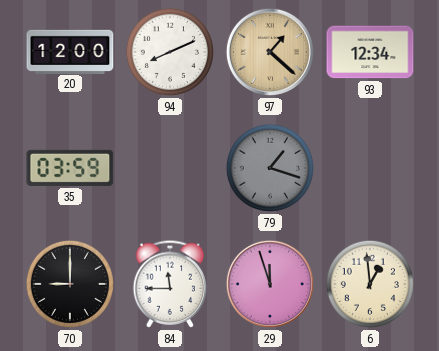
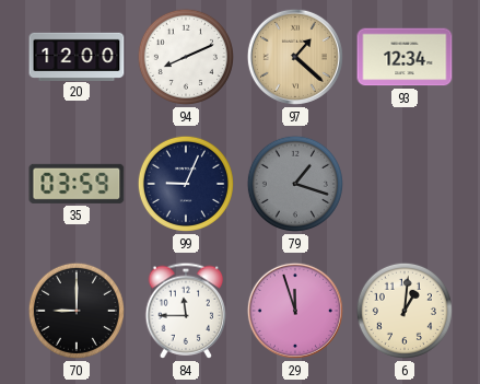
99: none -> 9:04
6: 12:59 -> 1:01
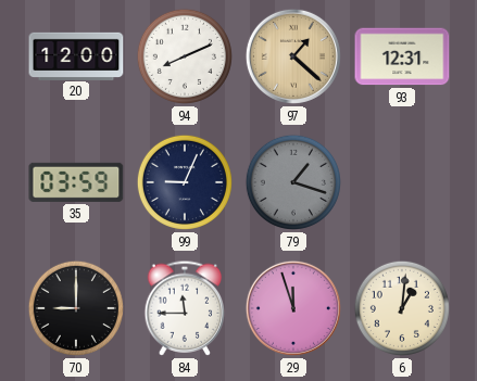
93: 12:34 -> 12:31
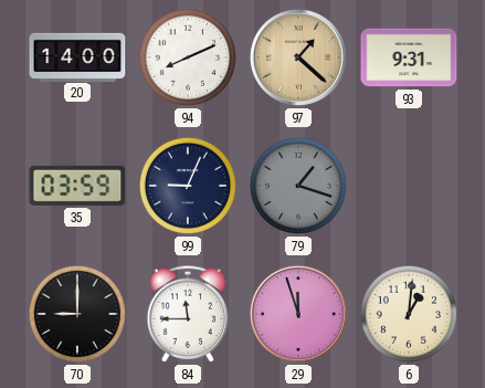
20: 12:00 -> 14:00
93: 12:31 -> 9:31
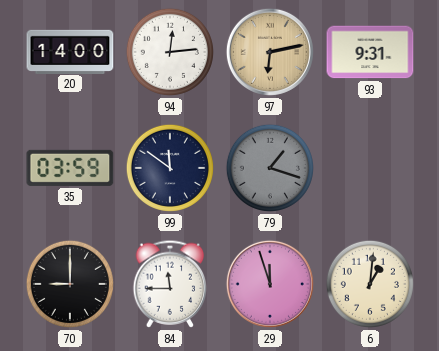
94: 8:11 -> 12:14
97: 1:22 -> 6:13
99: 9:04 -> 11:51
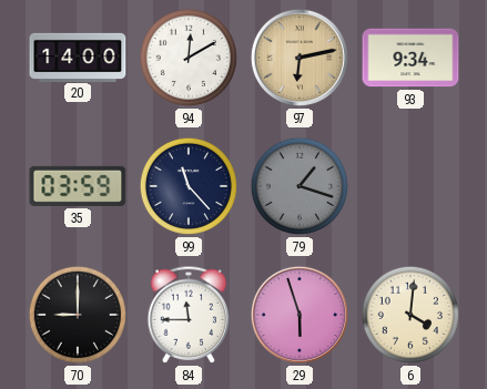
94: 12:14 -> 12:10
93: 9:31 -> 9:34
99: 11:51 -> 11:23
29: 11:57 -> 5:57
6: 1:01 -> 4:01
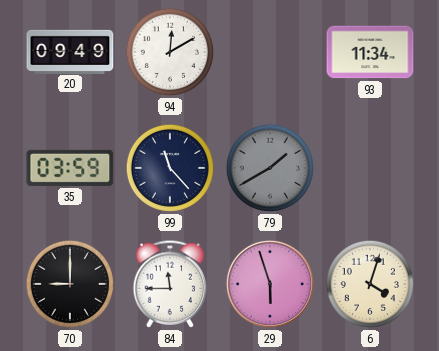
20: 14:00 -> 09:49
97: 6:13 -> none
93: 9:34 -> 11:34
79: 1:18 -> 1:40
6: 4:01 -> 4:03
